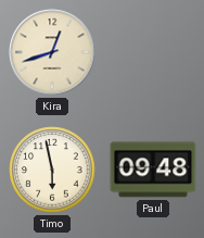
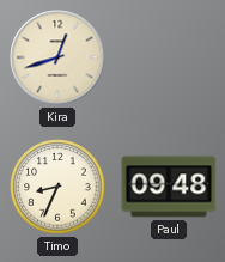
Timo: 5:58 -> 8:34
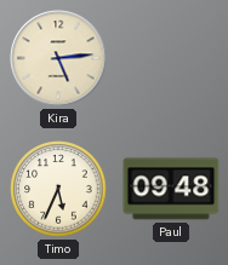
Kira: 12:42 -> 5:14
Timo: 8:34 -> 5:34
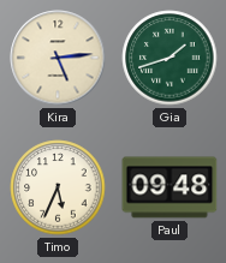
Gia: none -> 1:42
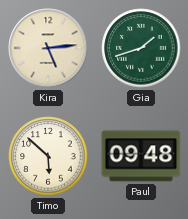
Timo: 5:34 -> 5:52
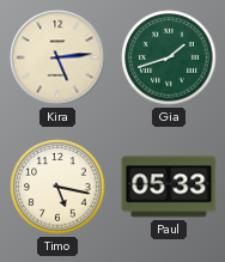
Timo: 5:52 -> 5:17
Paul: 09:48 -> 05:33
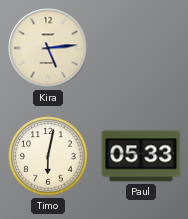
Gia: 1:42 -> none
Timo: 5:17 -> 6:02
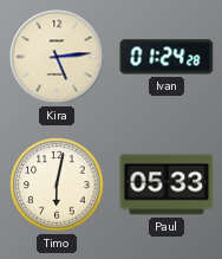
Ivan: none -> 01:24
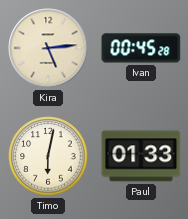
Ivan: 01:24 -> 00:45
Paul: 05:33 -> 01:33
